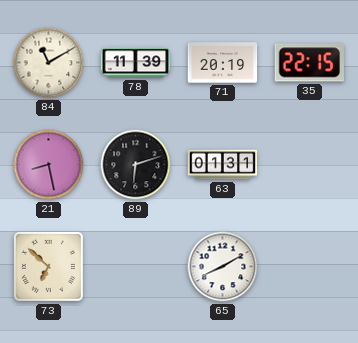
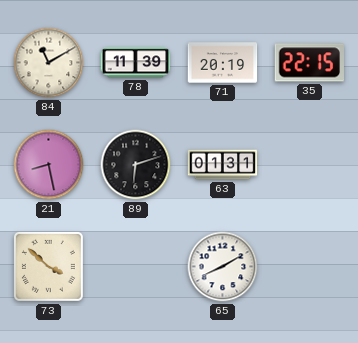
73: 6:52 -> 3:52
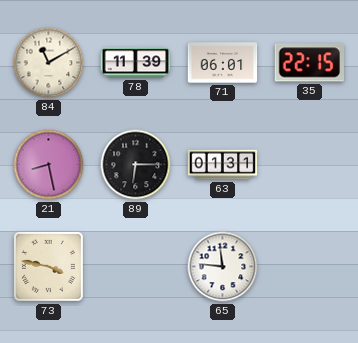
71: 20:19 -> 06:01
89: 6:12 -> 6:15
73: 3:52 -> 3:47
65: 8:10 -> 11:46
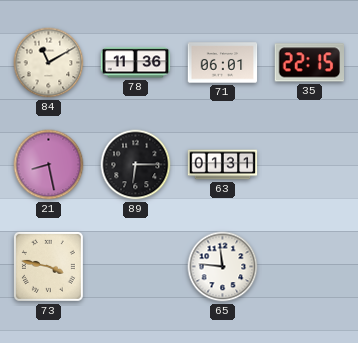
78: 11:39 -> 11:36
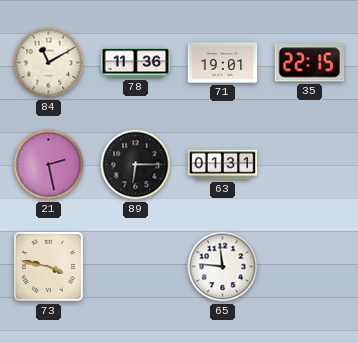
71: 06:01 -> 19:01
21: 8:28 -> 2:28
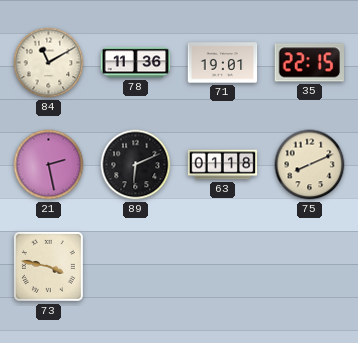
89: 6:15 -> 6:11
63: 01:31 -> 01:18
75: none -> 8:11
65: 11:46 -> none
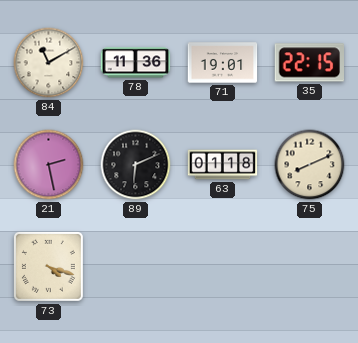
73: 3:47 -> 4:18
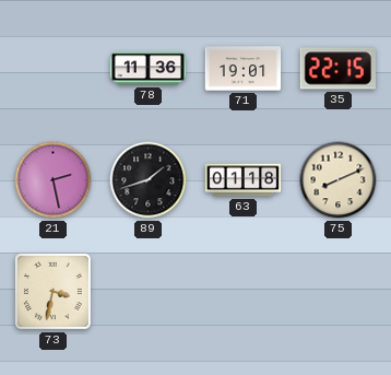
84: 11:10 -> none
89: 6:11 -> 1:42
73: 4:18 -> 3:32
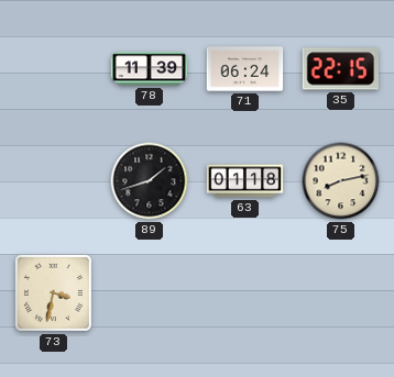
78: 11:36 -> 11:39
71: 19:01 -> 06:24
21: 2:28 -> none
75: 8:11 -> 8:13
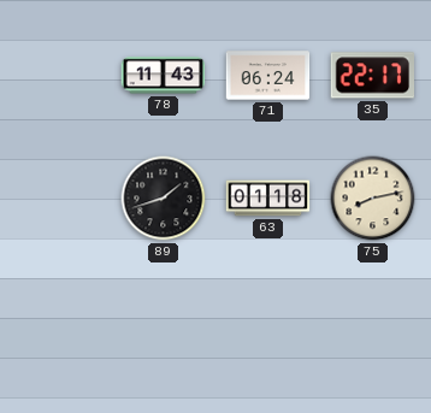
78: 11:39 -> 11:43
35: 22:15 -> 22:17
73: 3:32 -> none
